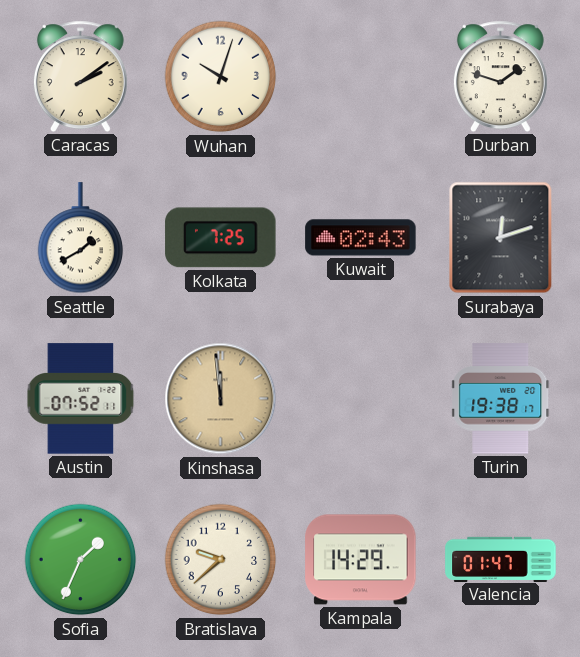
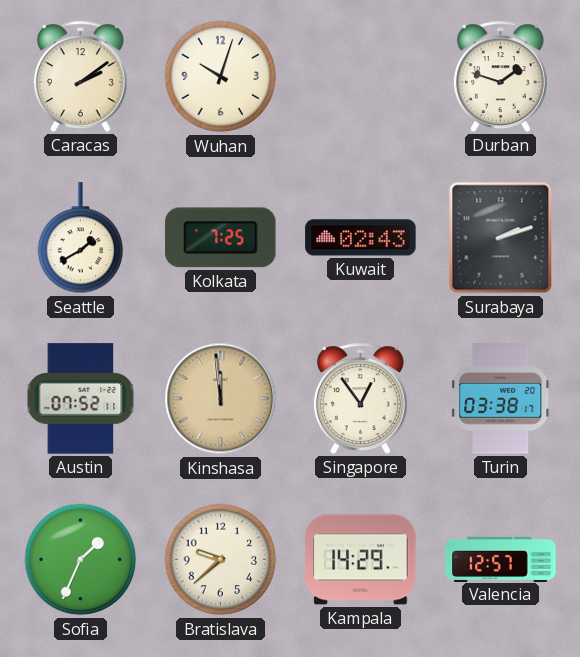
Surabaya: 12:12 -> 2:12
Singapore: none -> 12:54
Turin: 19:38 -> 03:38
Valencia: 01:47 -> 12:57
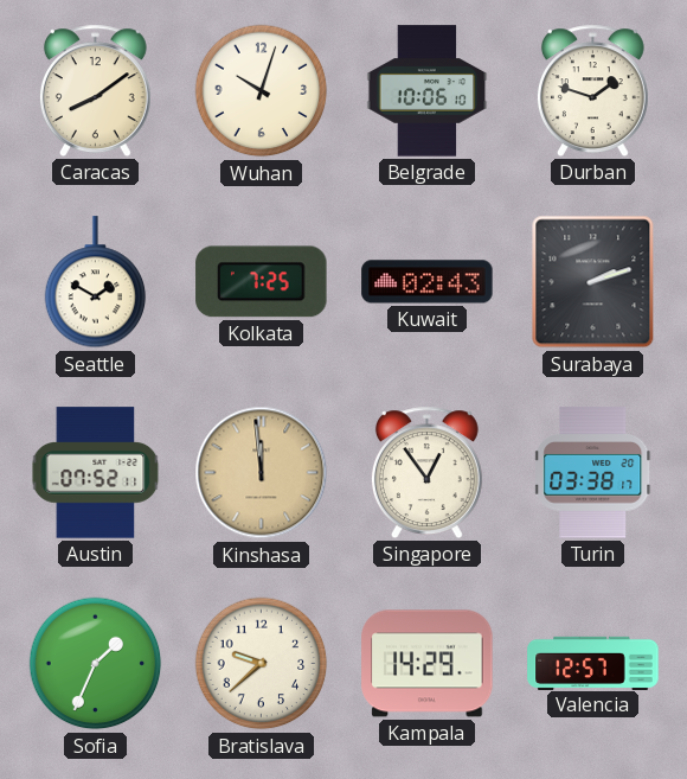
Caracas: 2:09 -> 8:09
Belgrade: none -> 10:06
Seattle: 1:40 -> 1:50
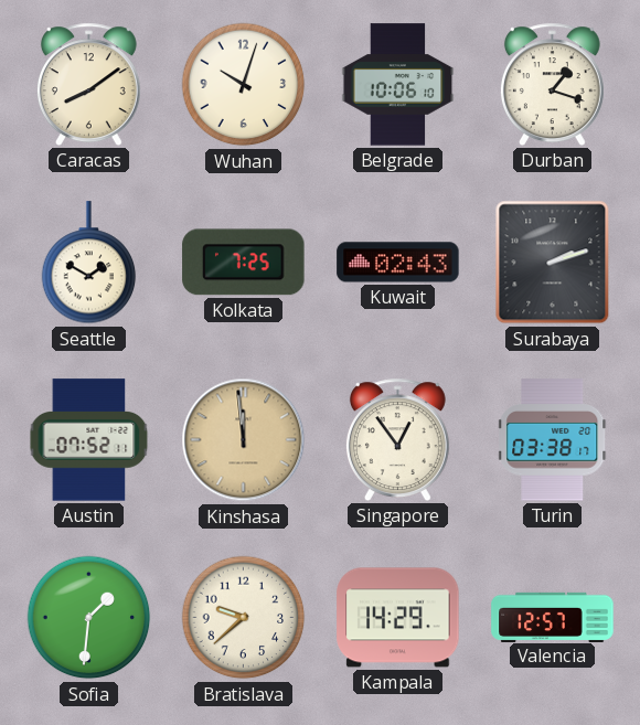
Durban: 1:48 -> 1:18
Sofia: 1:34 -> 1:31
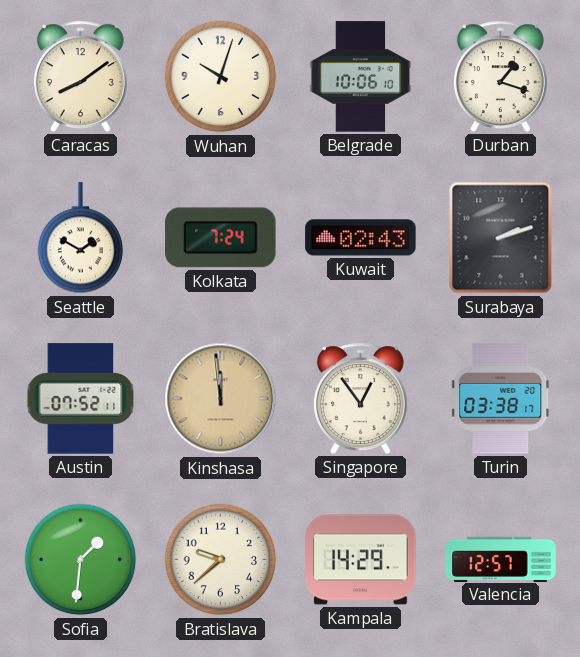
Kolkata: 7:25 -> 7:24
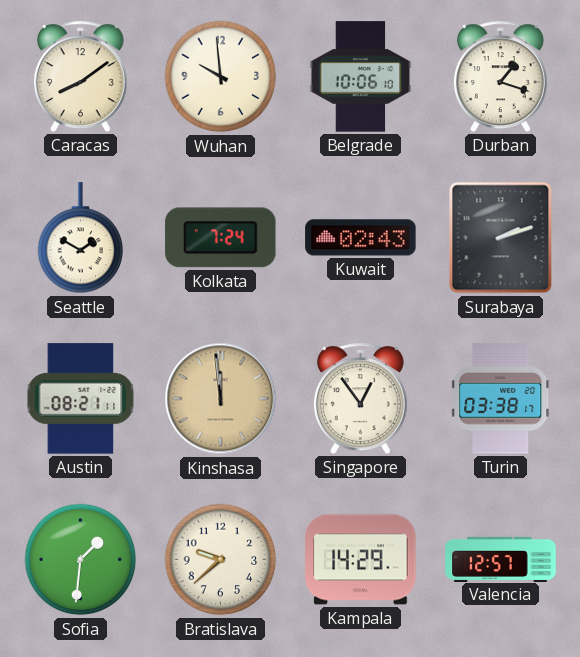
Wuhan: 10:03 -> 9:59
Austin: 07:52 -> 08:21
